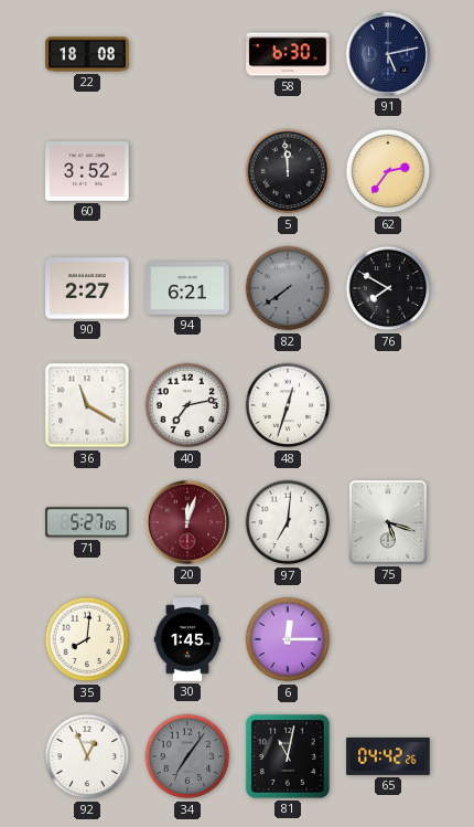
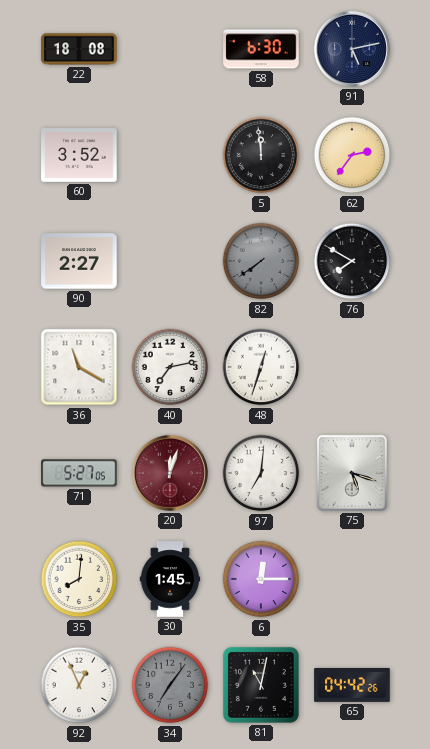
94: 6:21 -> none
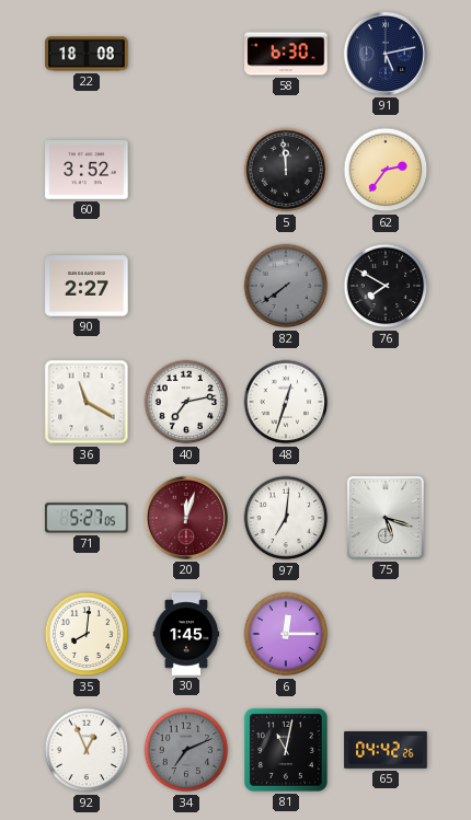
34: 7:06 -> 7:11
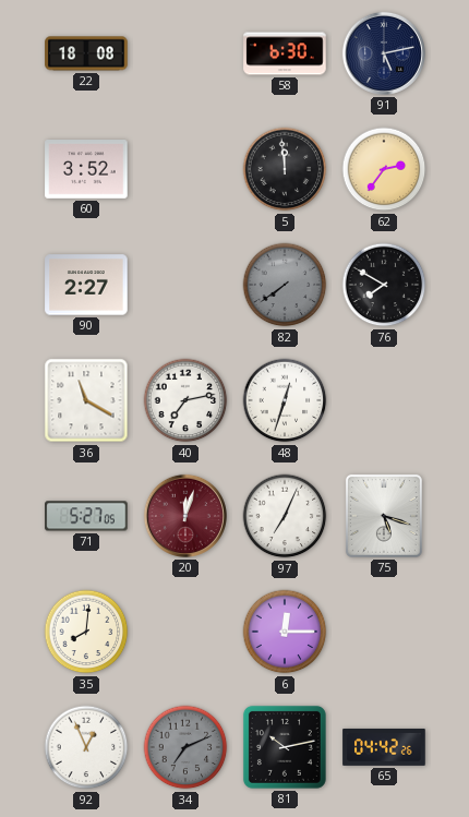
97: 7:01 -> 7:04
30: 1:45 -> none
81: 11:02 -> 10:13
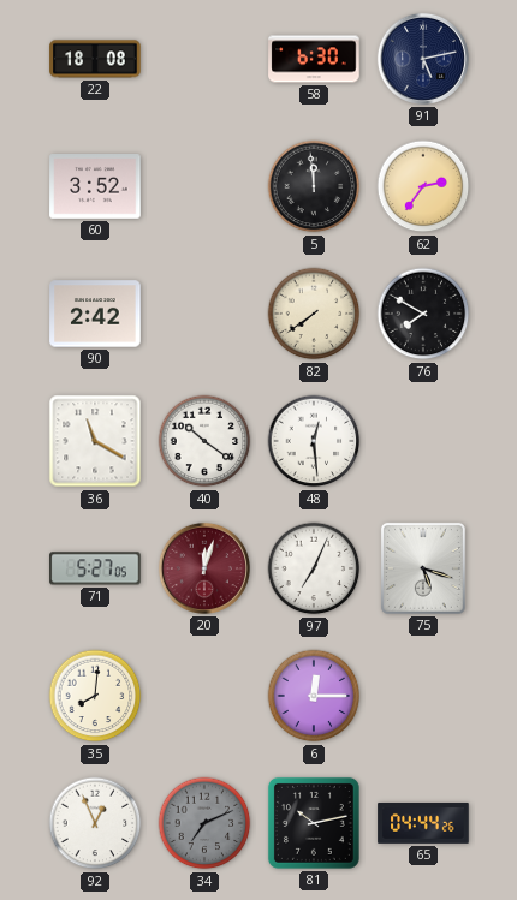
90: 2:27 -> 2:42
82 dial: grey -> cream
40: 7:13 -> 10:21
48: 12:33 -> 12:29
65: 04:42 -> 04:44
